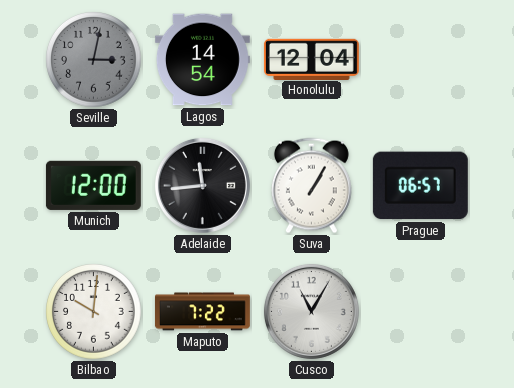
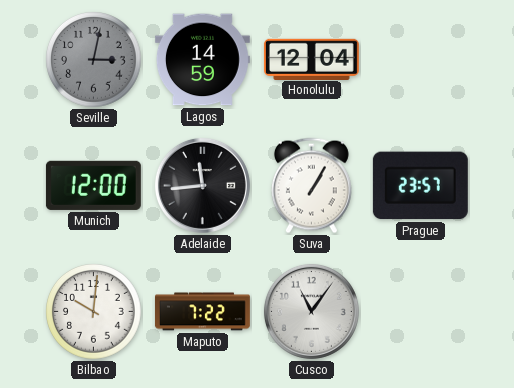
Lagos: 14:54 -> 14:59
Prague: 06:57 -> 23:57
Cusco: 11:05 -> 11:06
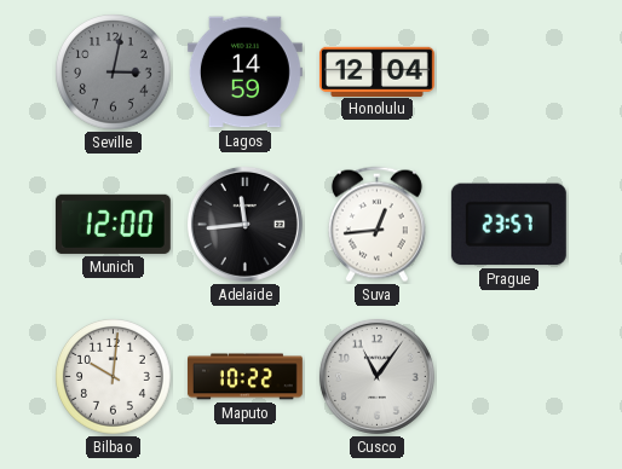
Suva: 1:05 -> 12:44
Maputo: 7:22 -> 10:22
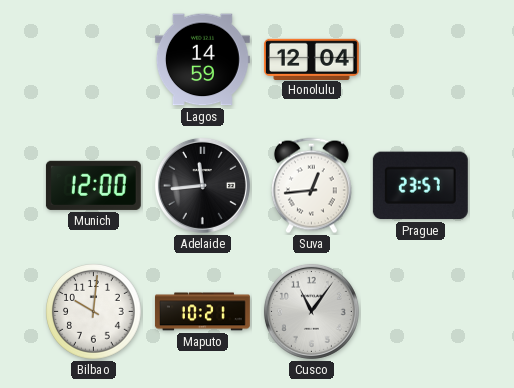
Seville: 3:02 -> none
Maputo: 10:22 -> 10:21
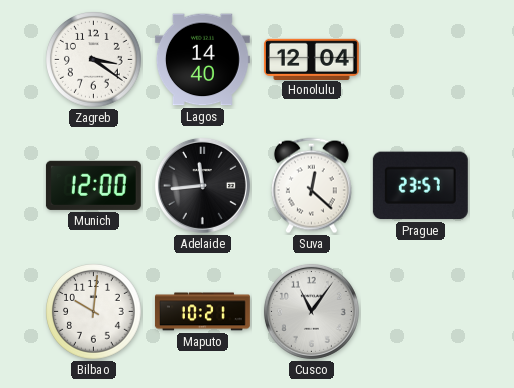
Zagreb: none -> 3:21
Lagos: 14:59 -> 14:40
Suva: 12:44 -> 12:22
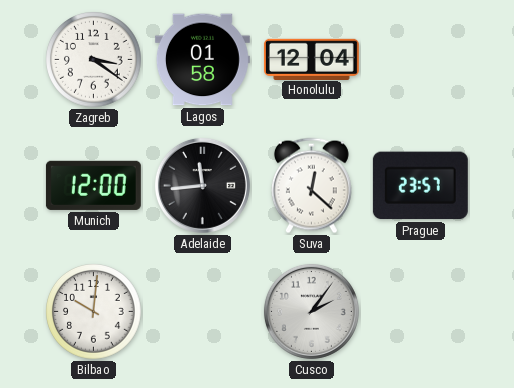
Lagos: 14:40 -> 01:58
Maputo: 10:21 -> none
Cusco: 11:06 -> 2:06
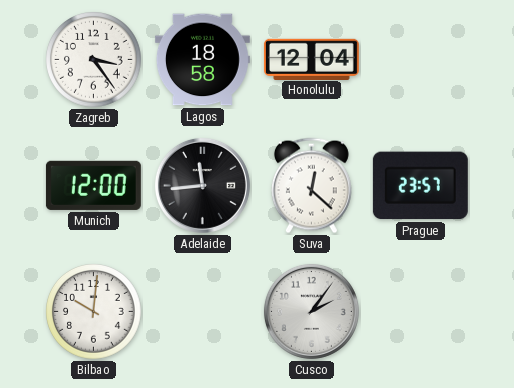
Zagreb: 3:21 -> 3:24
Lagos: 01:58 -> 18:58
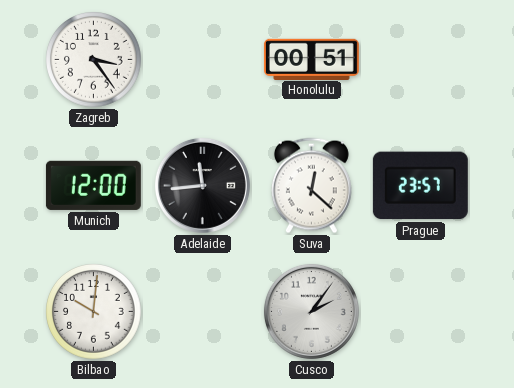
Lagos: 18:58 -> none
Honolulu: 12:04 -> 00:51
